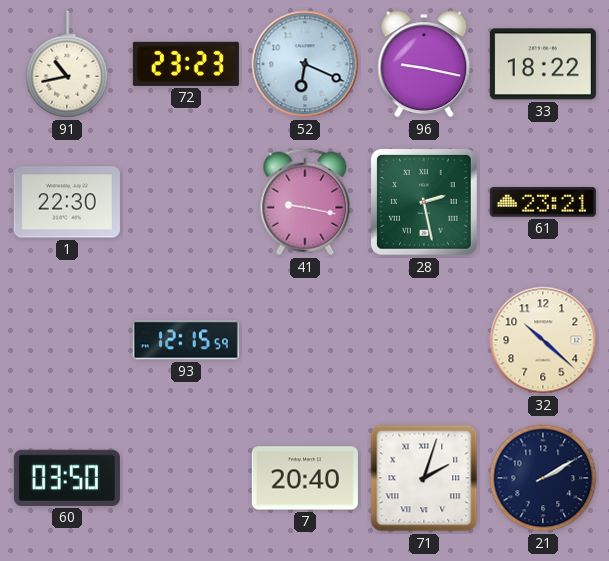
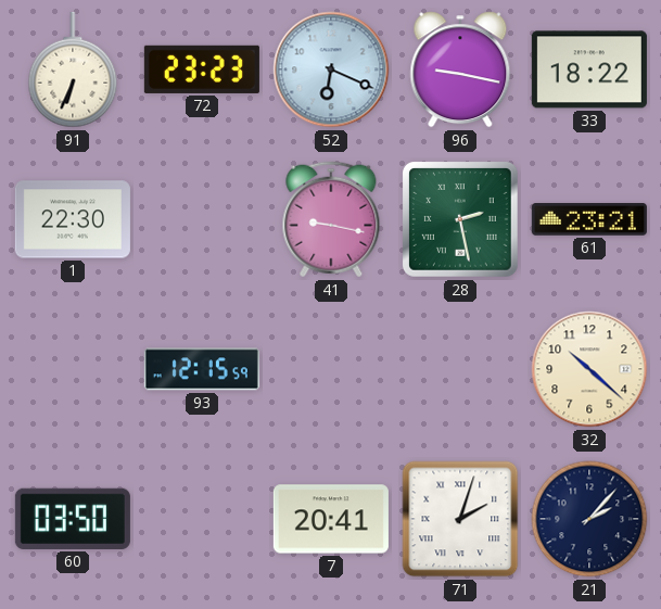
91: 10:43 -> 6:34
7: 20:40 -> 20:41
21: 2:10 -> 2:07
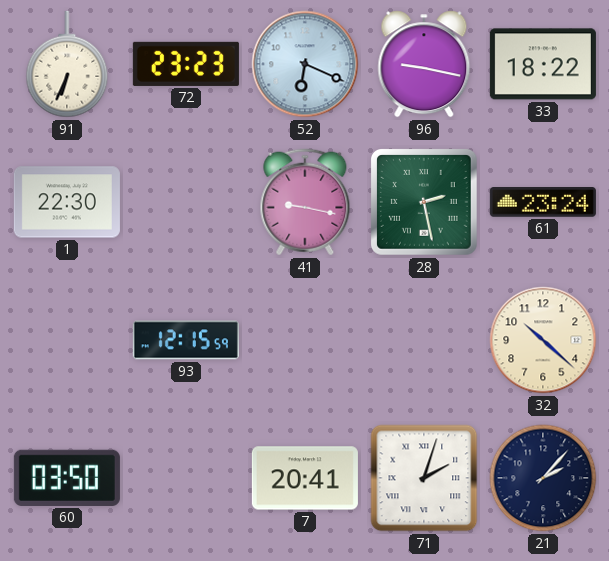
61: 23:21 -> 23:24
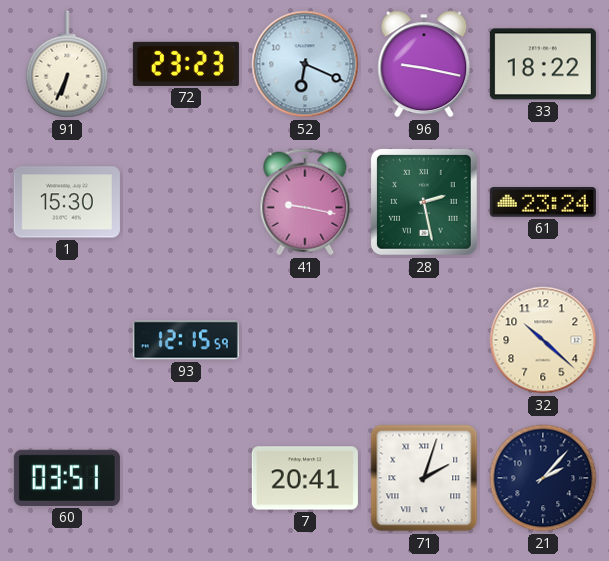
1: 22:30 -> 15:30
60: 03:50 -> 03:51
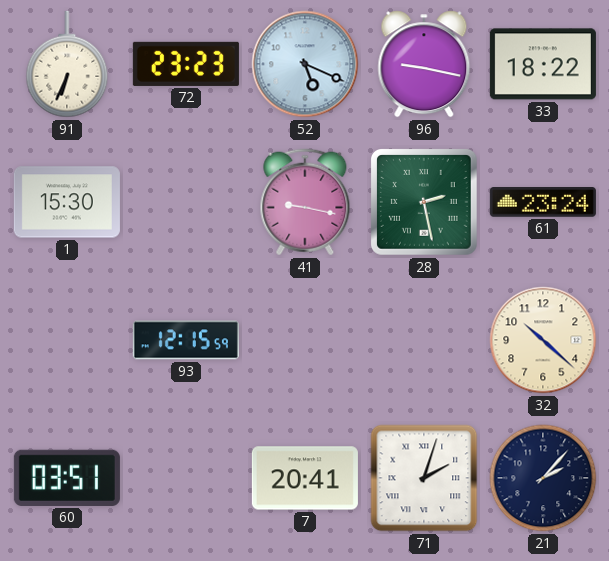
52: 6:19 -> 5:19
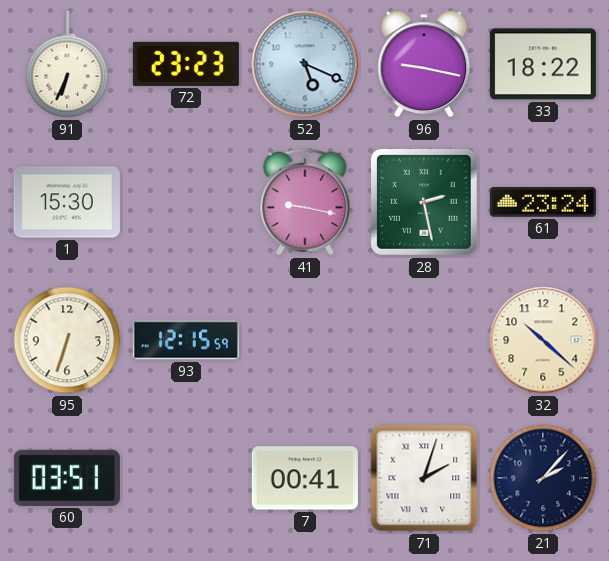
95: none -> 6:33
7: 20:41 -> 00:41
